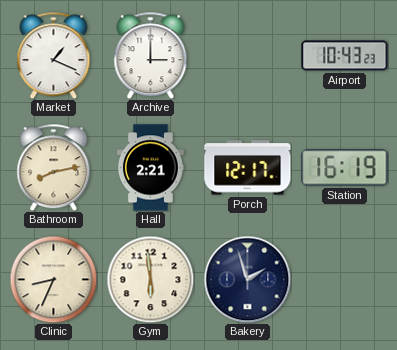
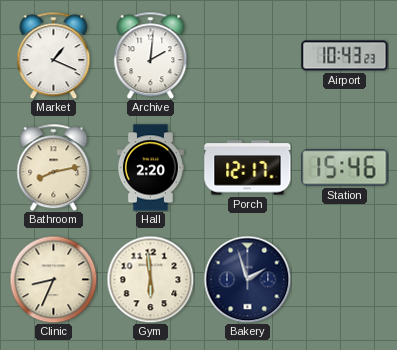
Archive: 3:00 -> 2:01
Hall: 2:21 -> 2:20
Station: 16:19 -> 15:46
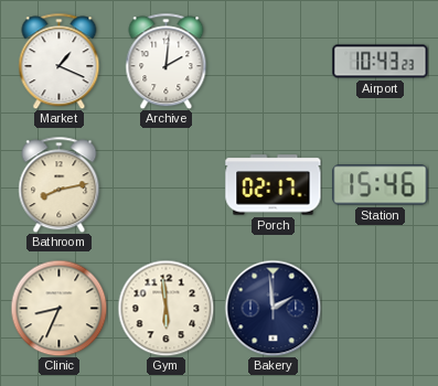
Hall: 2:20 -> none
Porch: 12:17 -> 02:17
Bakery: 1:57 -> 1:59
